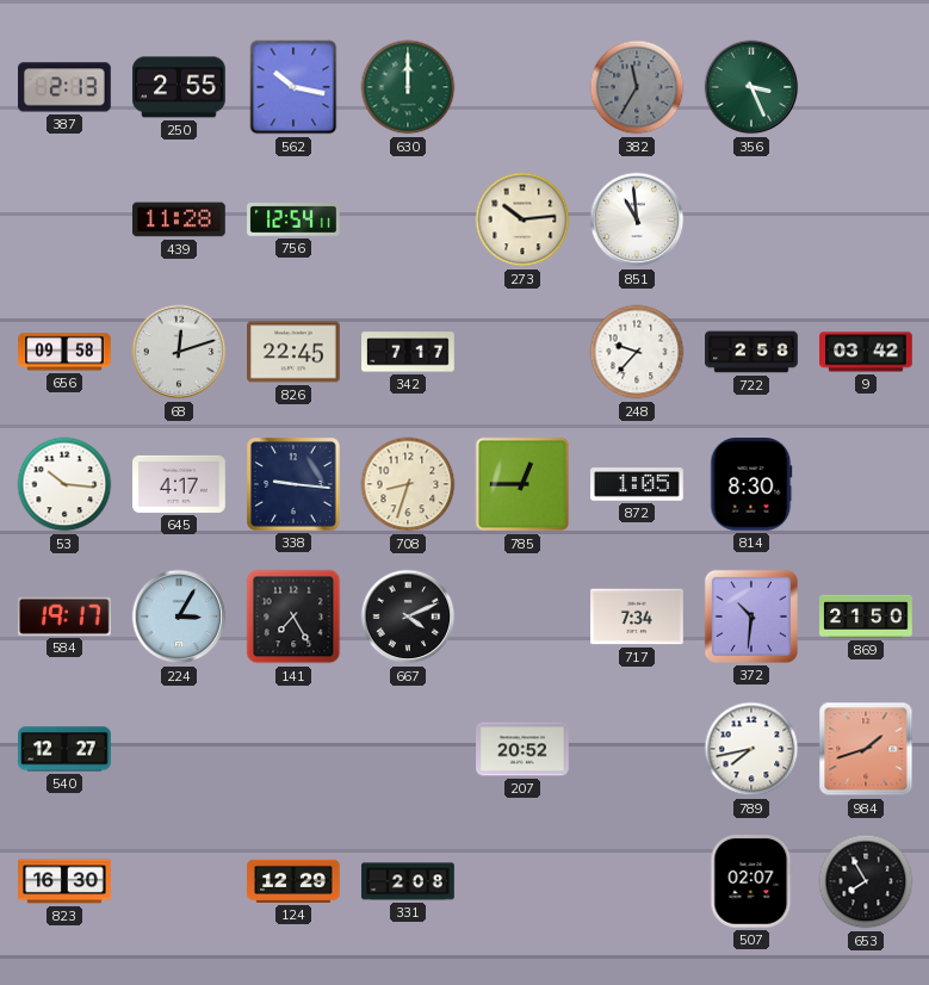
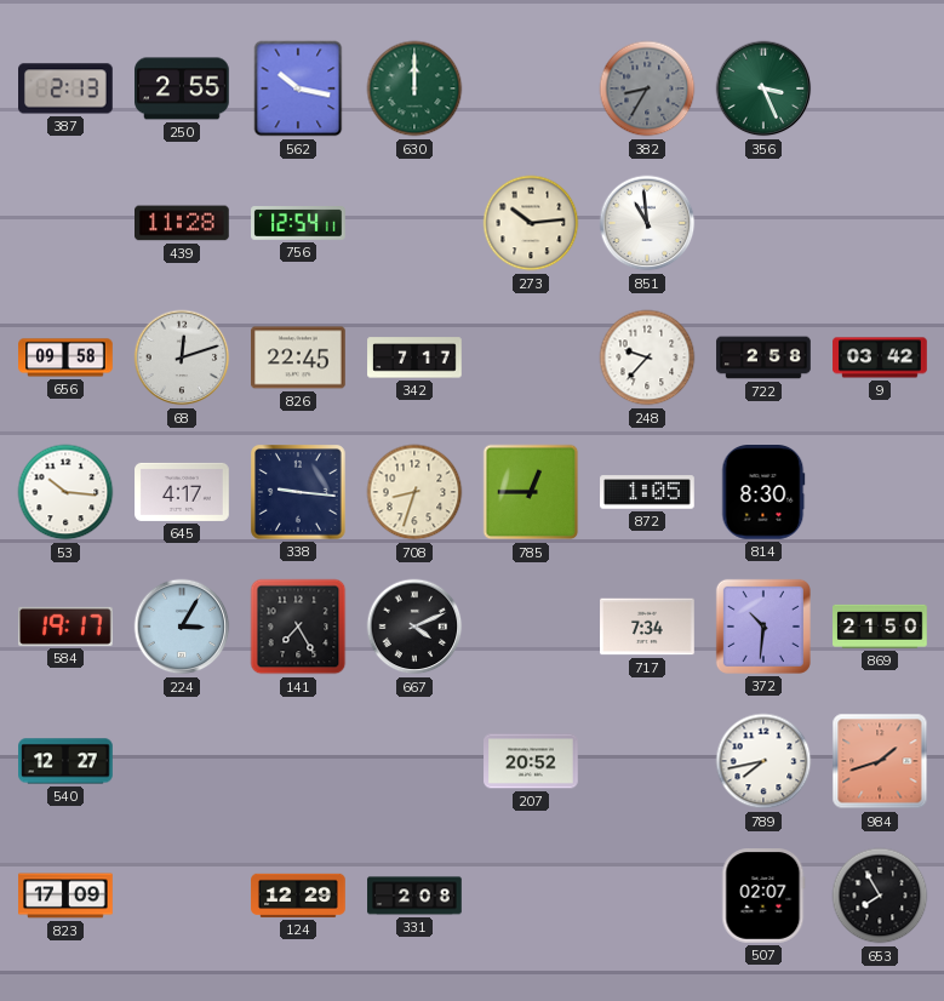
382: 11:35 -> 8:35
823: 16:30 -> 17:09
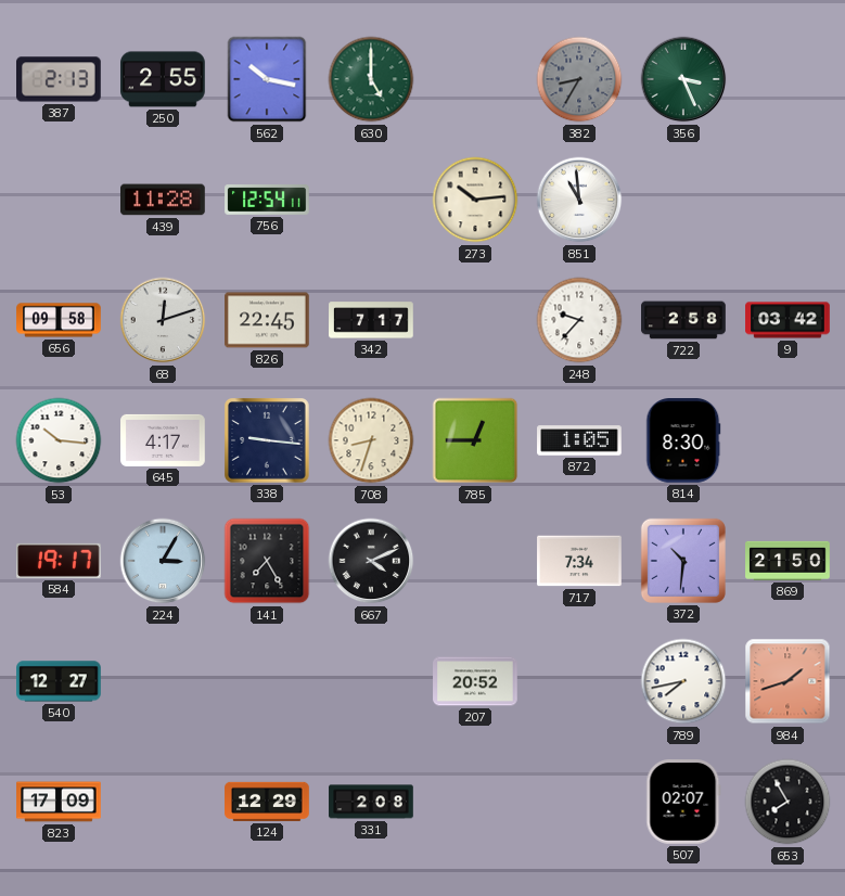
630: 12:00 -> 5:00
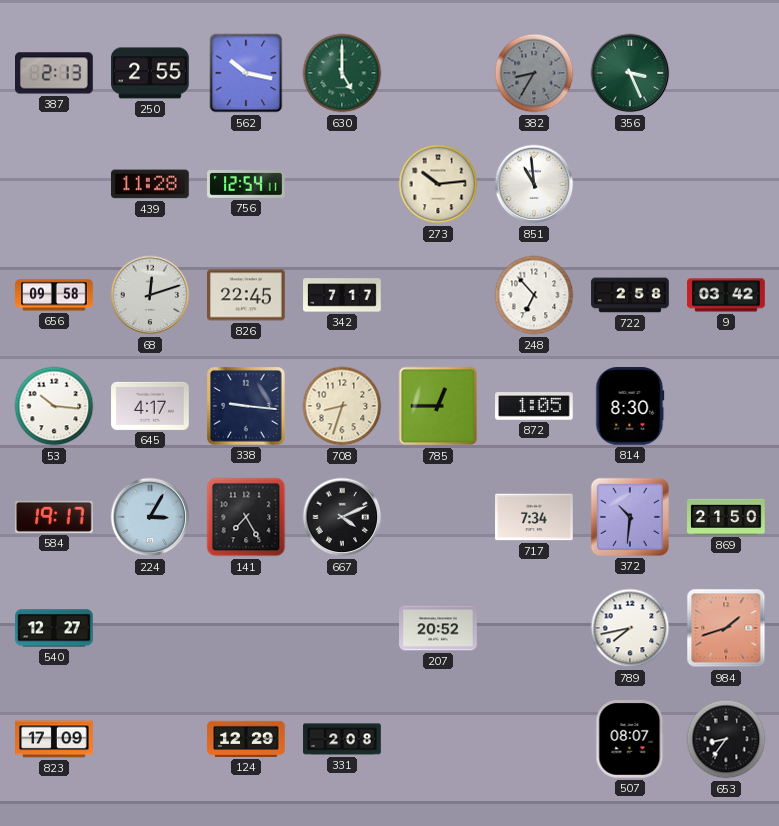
248: 9:37 -> 6:53
507: 02:07 -> 08:07
653: 7:55 -> 8:36
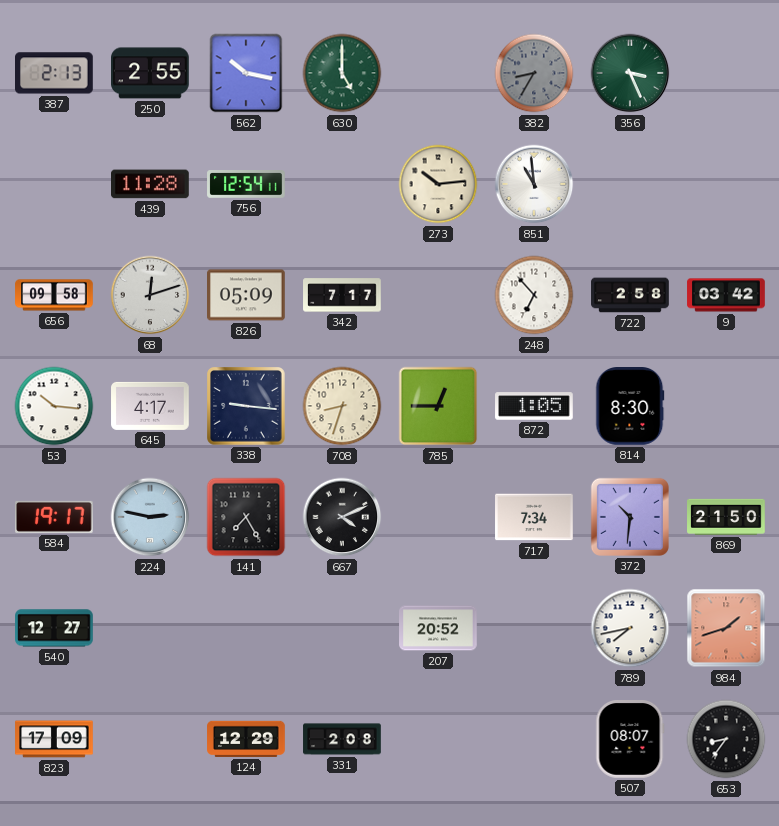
826: 22:45 -> 05:09
224: 3:05 -> 2:47
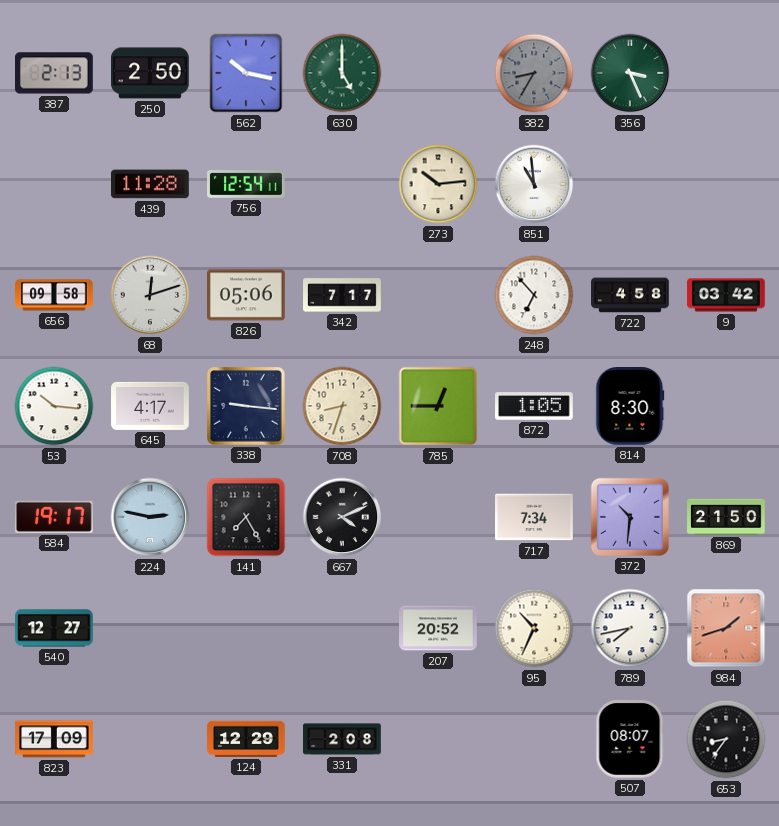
250: 2:55 -> 2:50
826: 05:09 -> 05:06
722: 2:58 -> 4:58
95: none -> 10:34
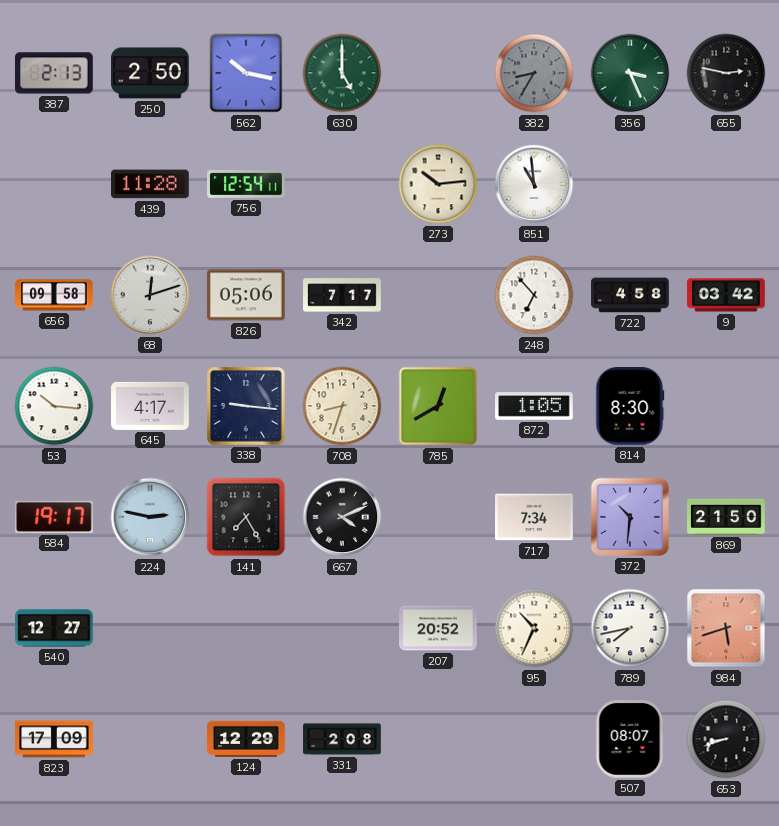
655: none -> 2:47
785: 12:45 -> 12:40
984: 1:42 -> 5:42
653: 8:36 -> 8:42
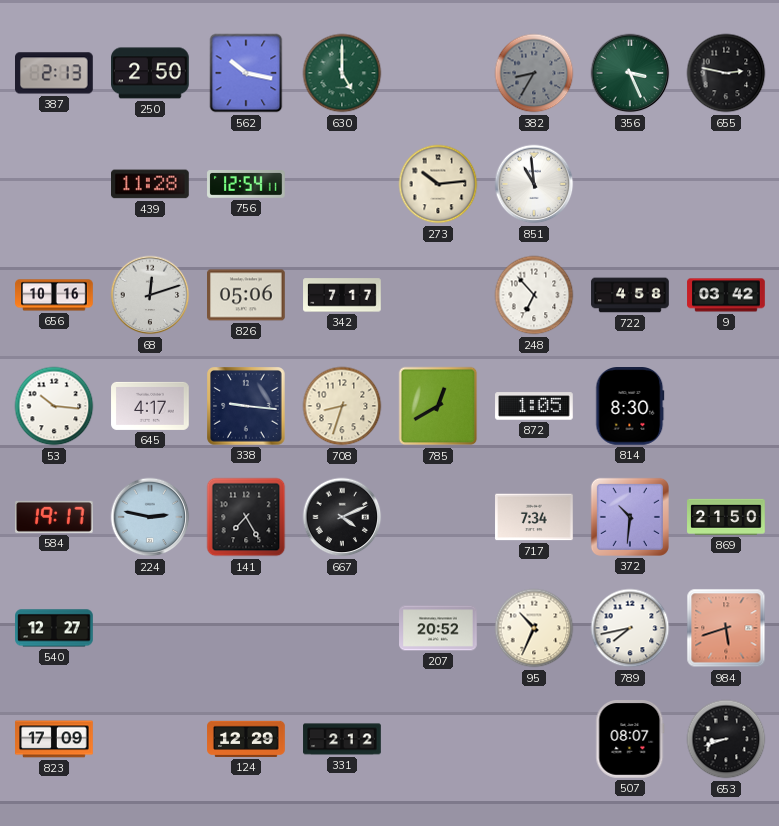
656: 09:58 -> 10:16
331: 2:08 -> 2:12
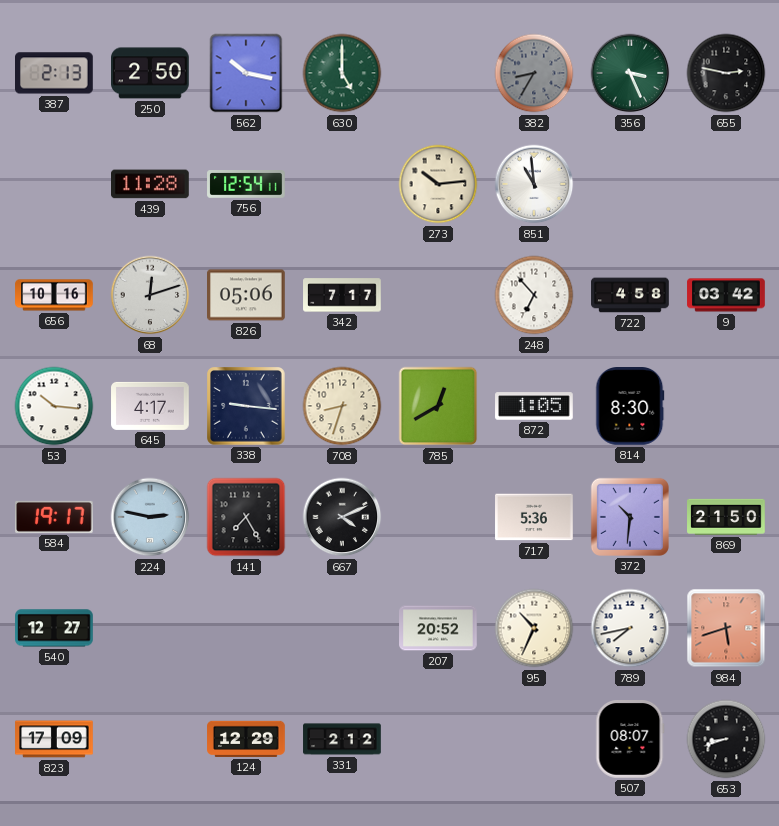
717: 7:34 -> 5:36
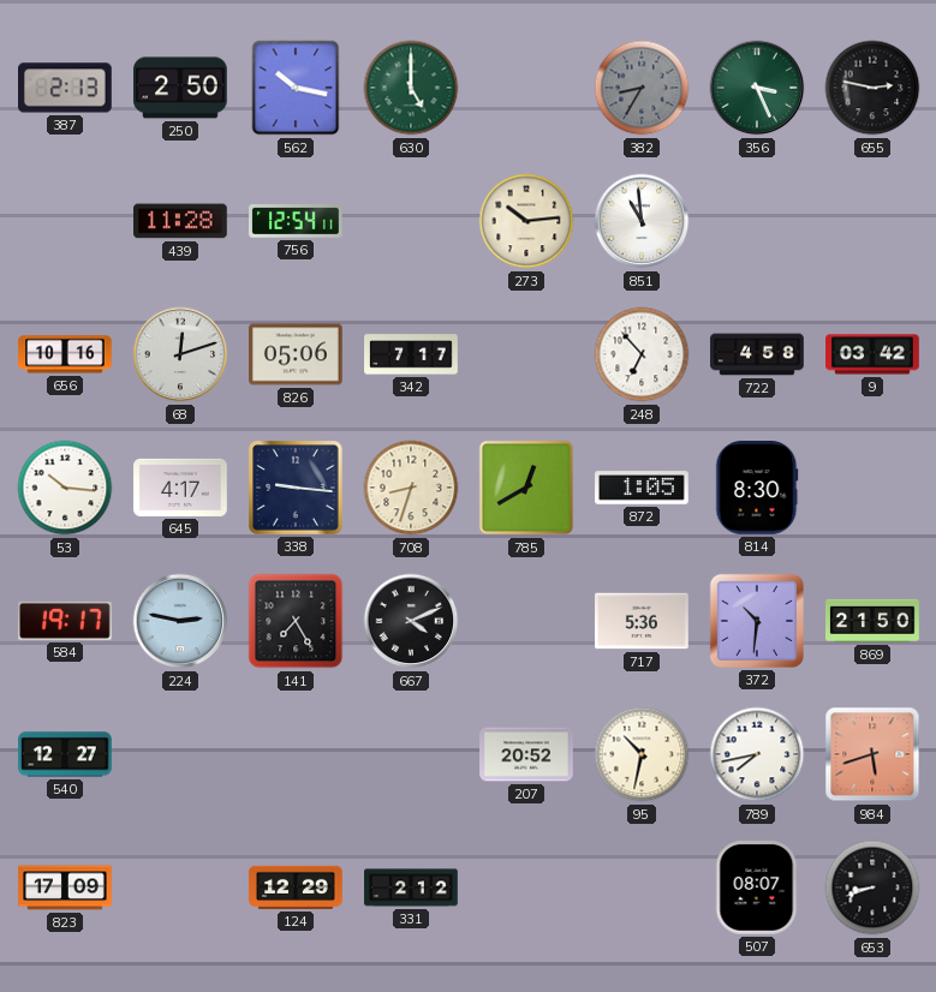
95: 10:34 -> 10:32
